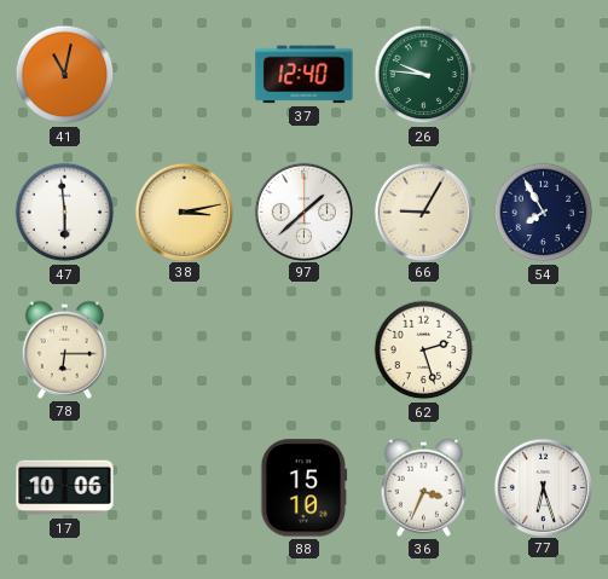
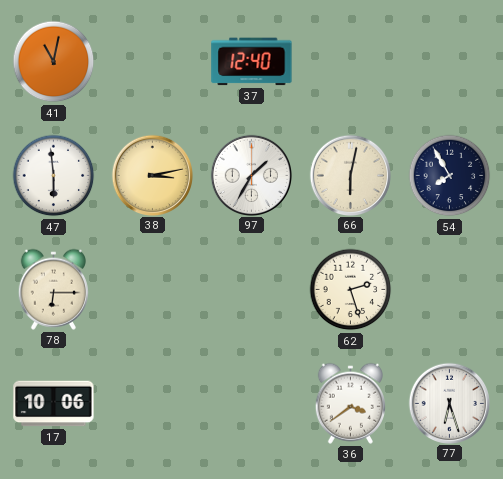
26: 9:46 -> none
97: 1:38 -> 1:35
66: 9:05 -> 6:02
88: 15:10 -> none
36: 3:34 -> 3:39
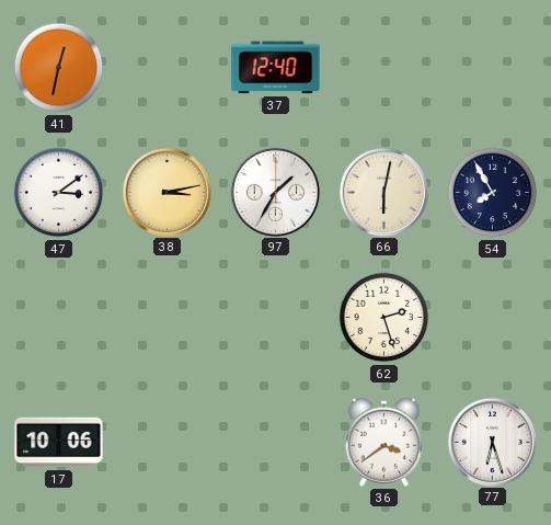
41: 11:02 -> 12:32
47: 5:59 -> 3:09
78: 6:15 -> none
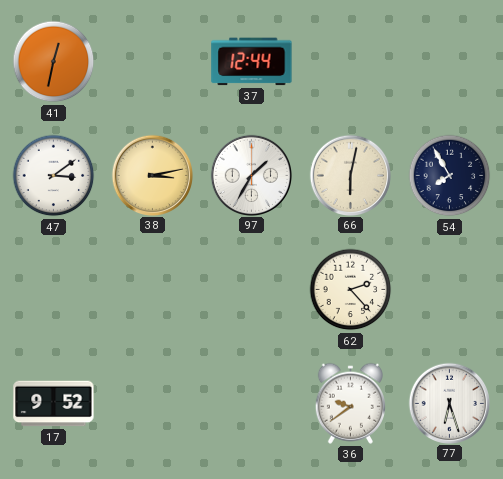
37: 12:40 -> 12:44
62: 2:27 -> 2:23
17: 10:06 -> 9:52
36: 3:39 -> 9:39
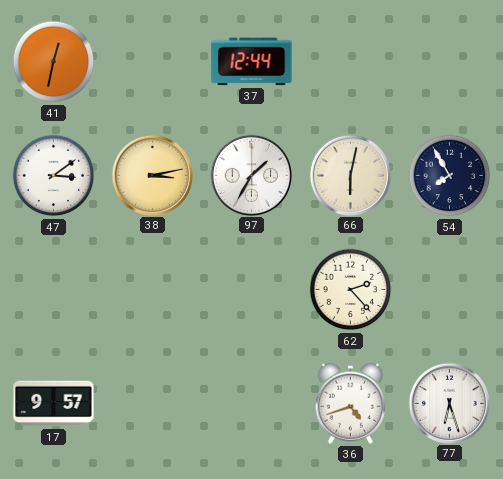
17: 9:52 -> 9:57
36: 9:39 -> 4:42
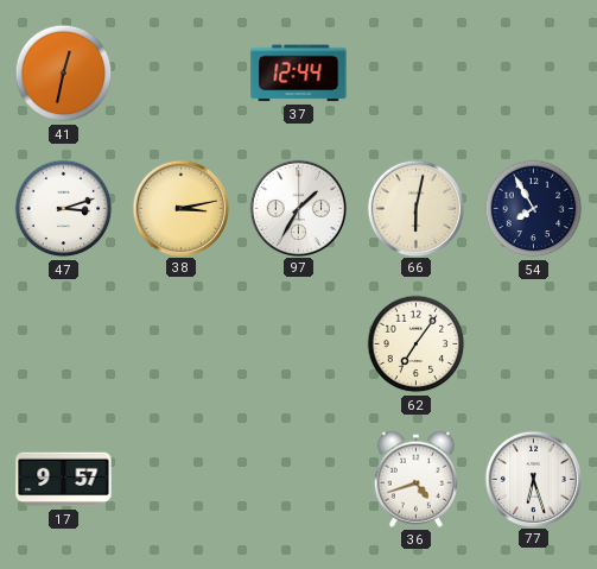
47: 3:09 -> 3:12
62: 2:23 -> 7:06
